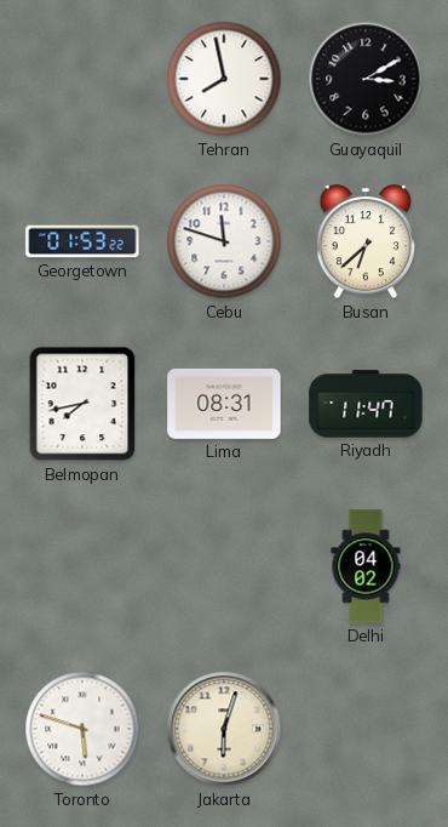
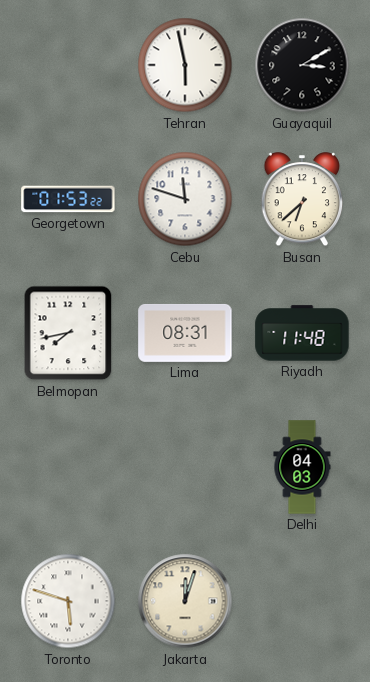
Tehran: 7:58 -> 5:58
Riyadh: 11:47 -> 11:48
Delhi: 04:02 -> 04:03
Jakarta: 6:03 -> 12:03
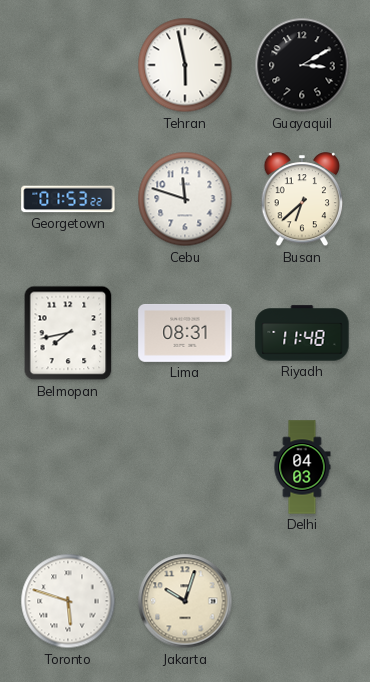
Jakarta: 12:03 -> 10:03
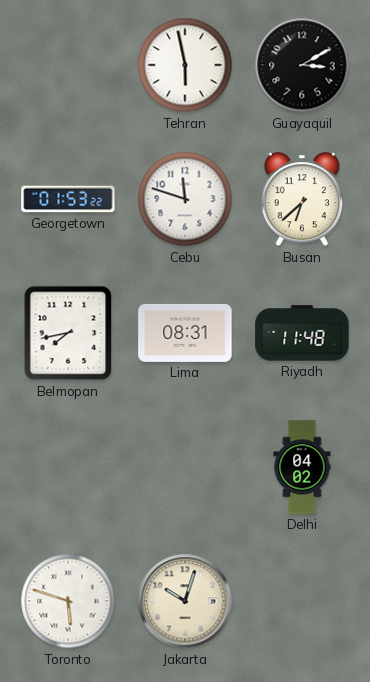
Delhi: 04:03 -> 04:02
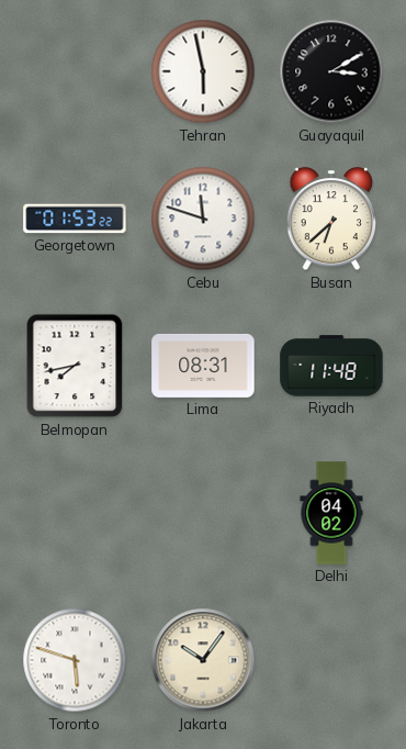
Jakarta: 10:03 -> 10:06
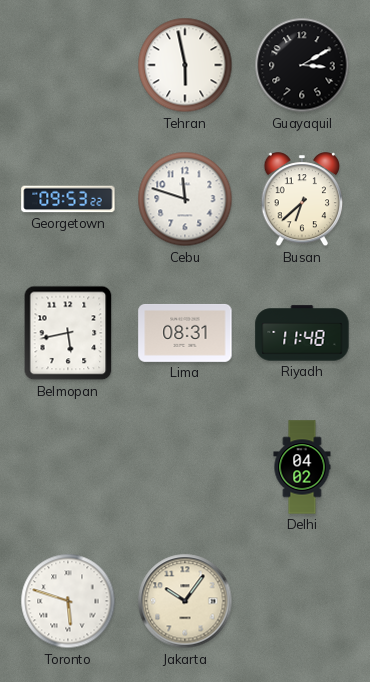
Georgetown: 01:53 -> 09:53
Belmopan: 7:43 -> 5:43
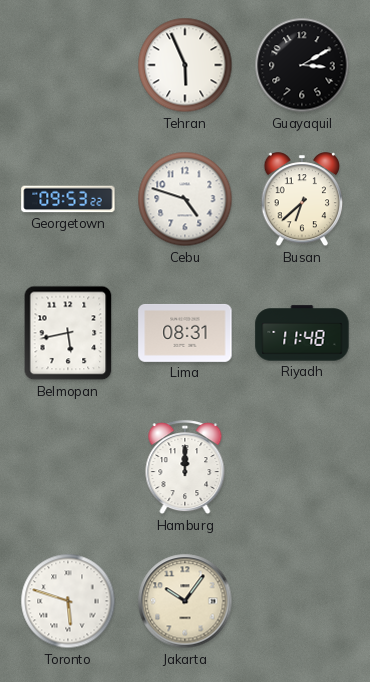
Tehran: 5:58 -> 5:56
Cebu: 11:48 -> 4:48
Hamburg: none -> 12:00
Delhi: 04:02 -> none
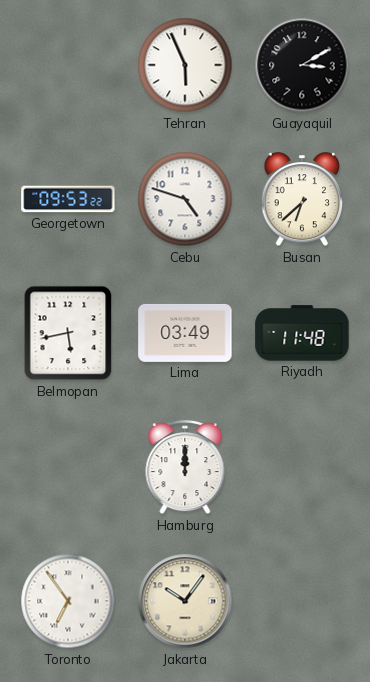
Lima: 08:31 -> 03:49
Toronto: 5:48 -> 6:54
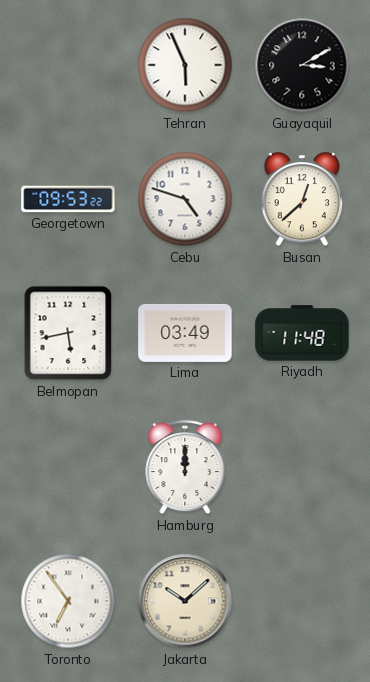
Busan: 6:38 -> 12:38
Jakarta: 10:06 -> 10:08
